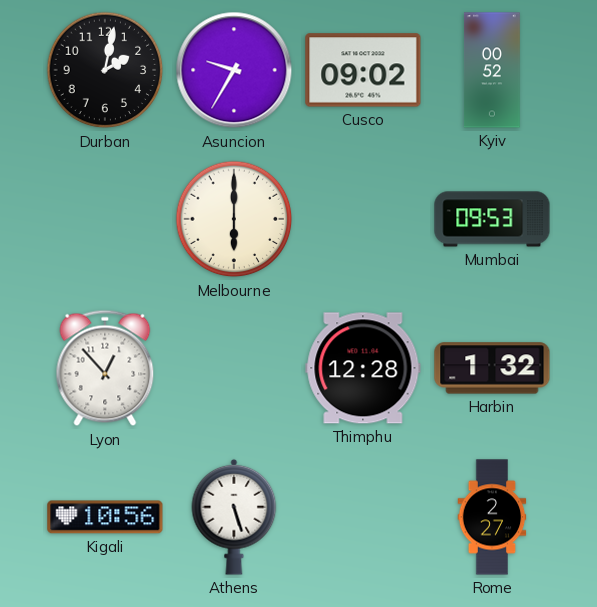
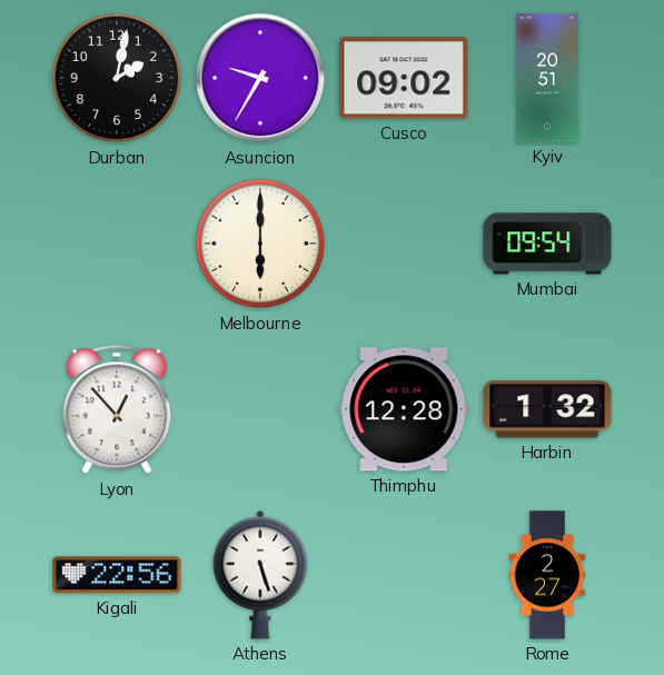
Kyiv: 00:52 -> 20:51
Mumbai: 09:53 -> 09:54
Kigali: 10:56 -> 22:56
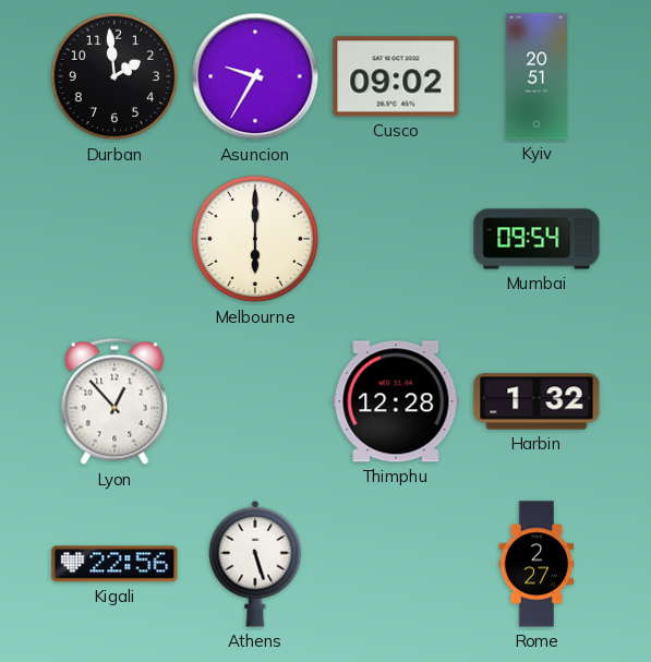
Durban: 2:02 -> 1:59
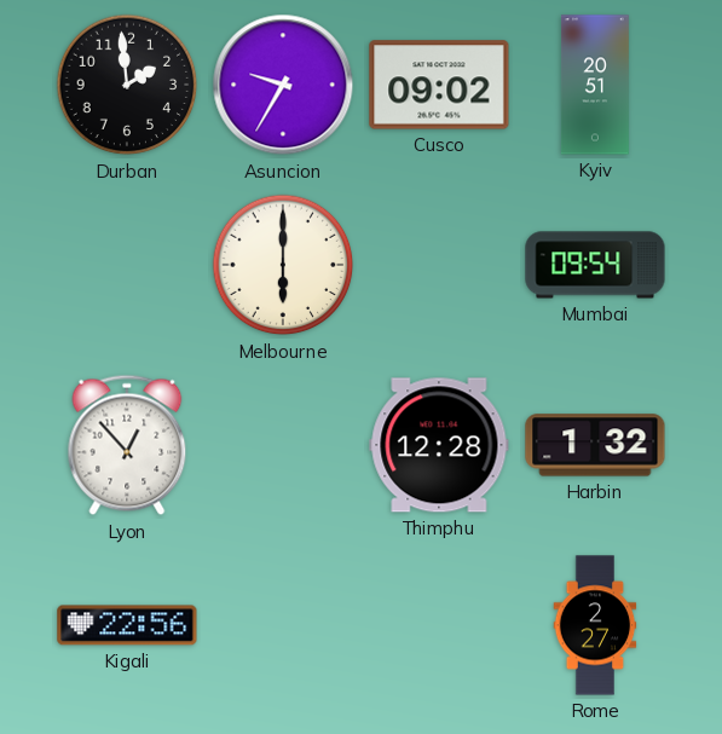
Athens: 5:27 -> none
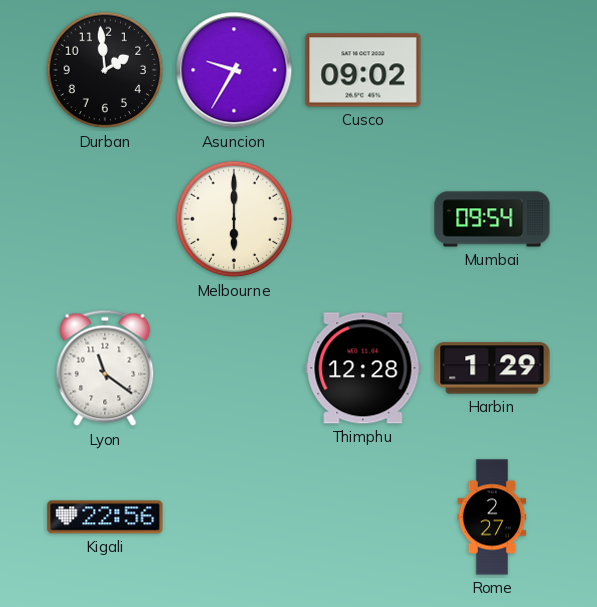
Kyiv: 20:51 -> none
Lyon: 12:53 -> 11:21
Harbin: 1:32 -> 1:29
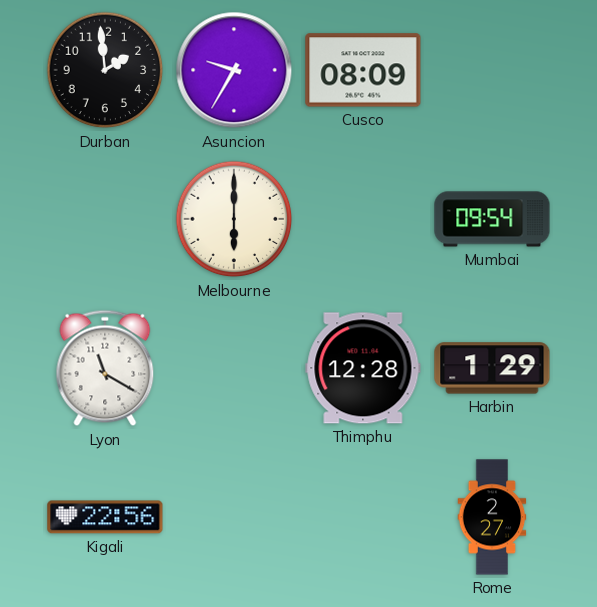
Cusco: 09:02 -> 08:09
Lyon: 11:21 -> 11:20
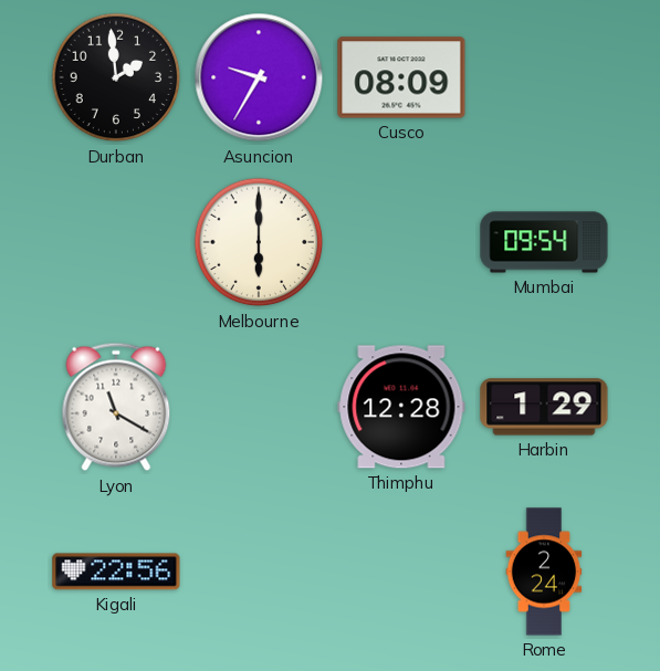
Rome: 2:27 -> 2:24
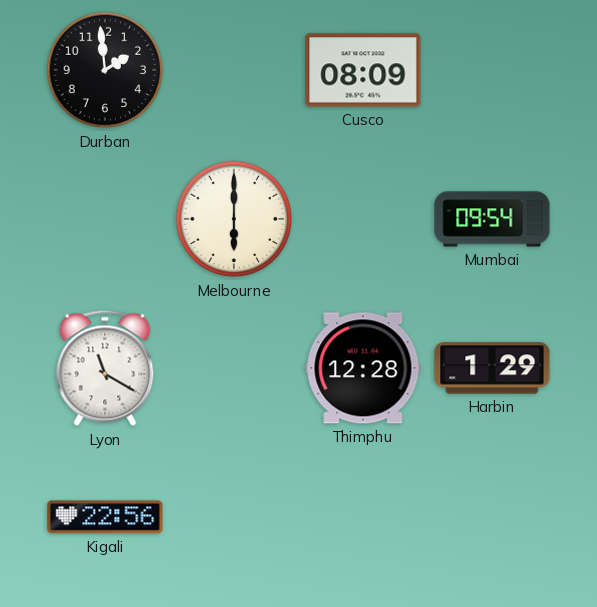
Asuncion: 9:35 -> none
Rome: 2:24 -> none
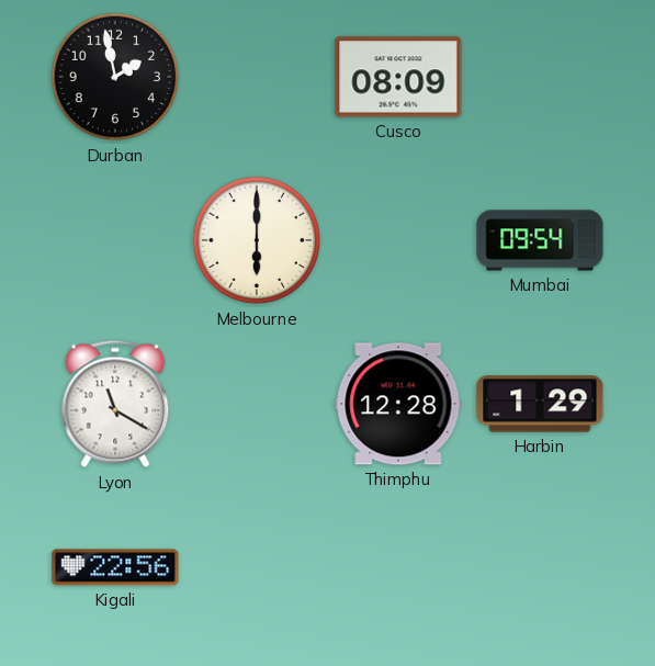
Durban: 1:59 -> 1:58
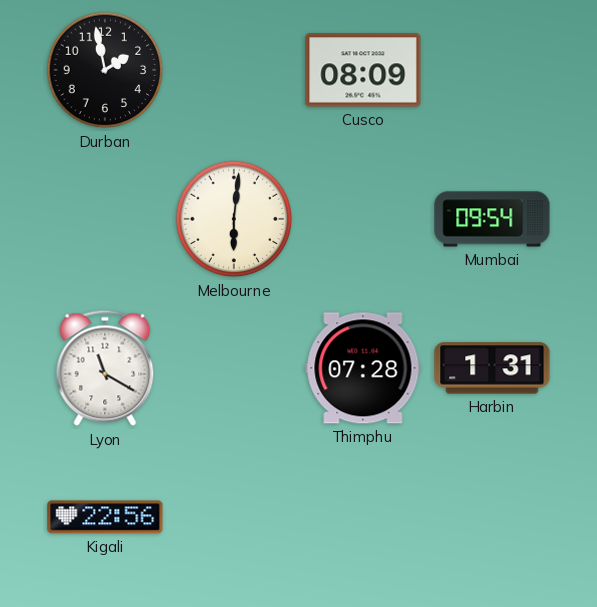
Melbourne: 6:00 -> 6:01
Thimphu: 12:28 -> 07:28
Harbin: 1:29 -> 1:31
